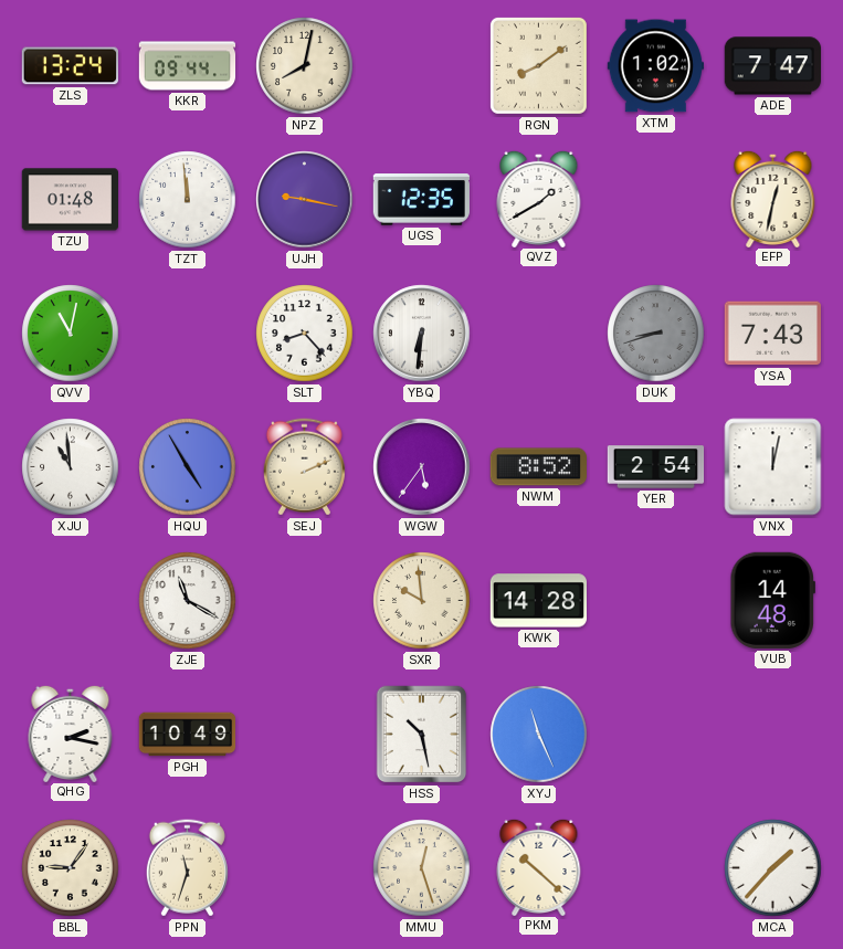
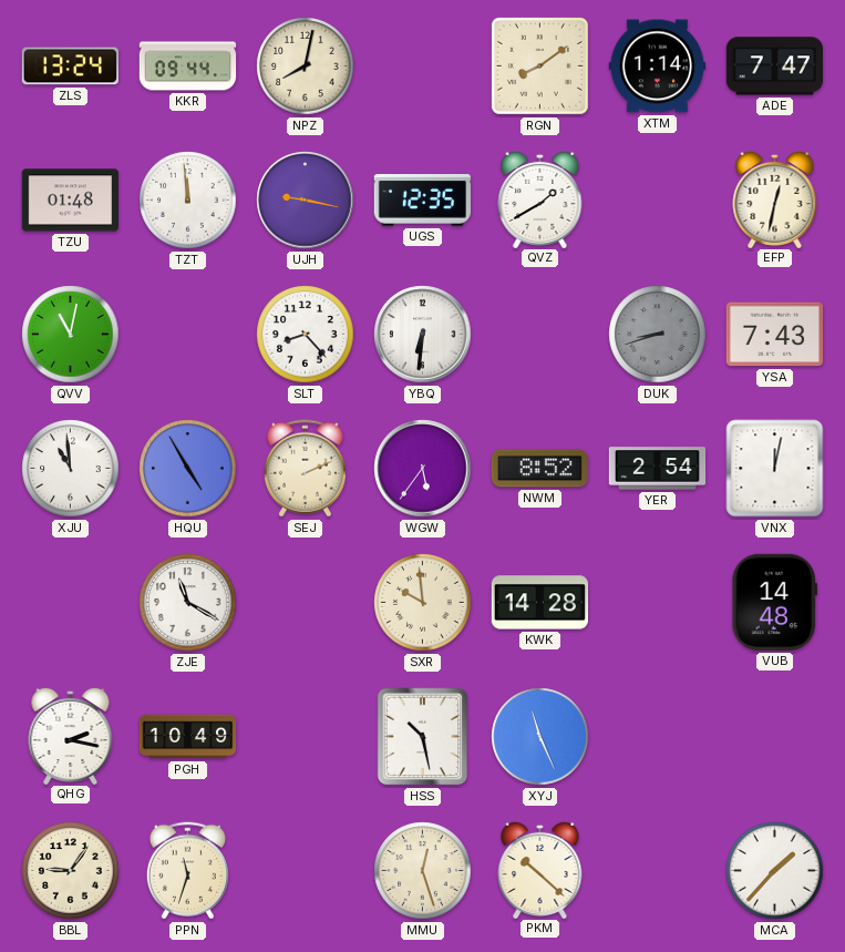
XTM: 1:02 -> 1:14
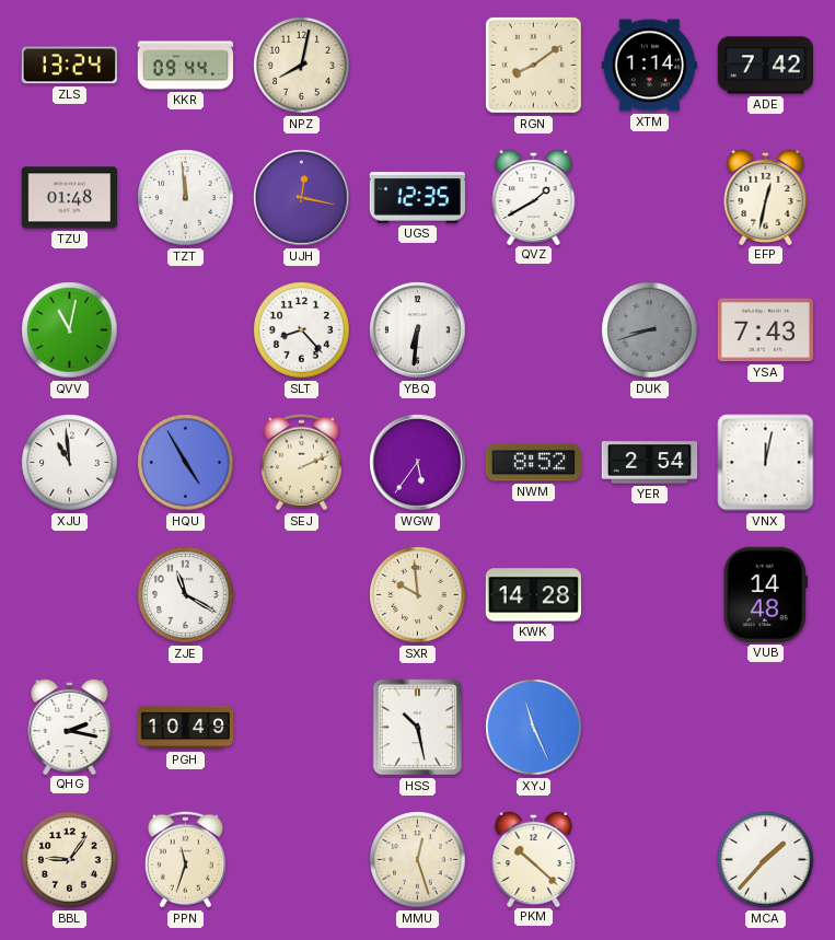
ADE: 7:47 -> 7:42
UJH: 9:17 -> 12:17
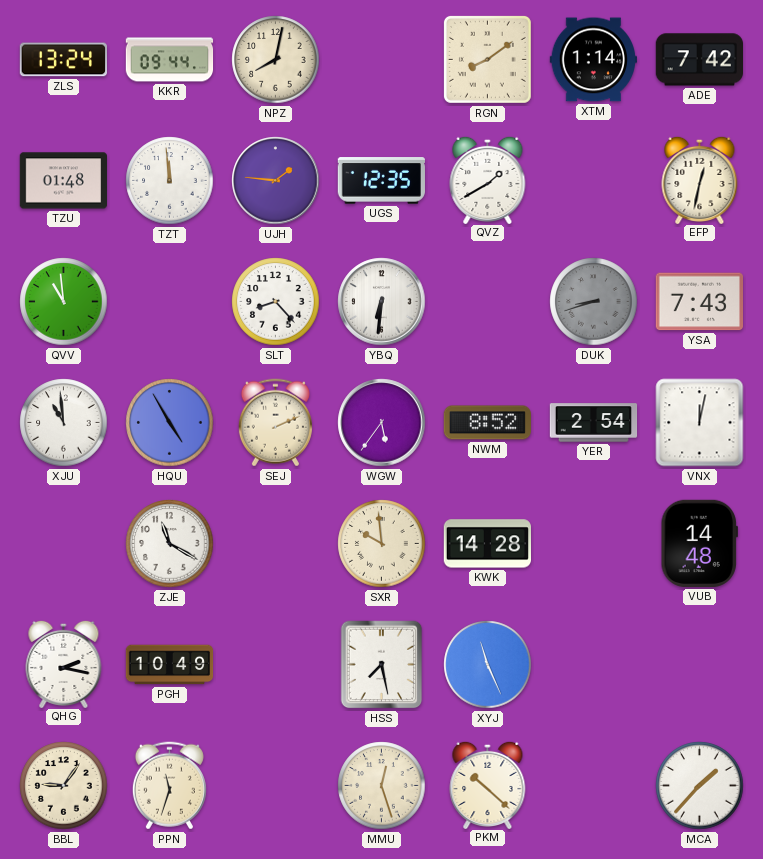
UJH: 12:17 -> 1:46
QVV: 11:02 -> 10:59
HSS: 10:28 -> 7:28
